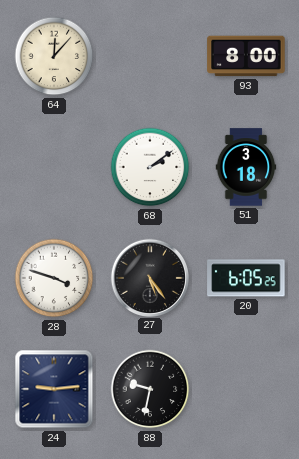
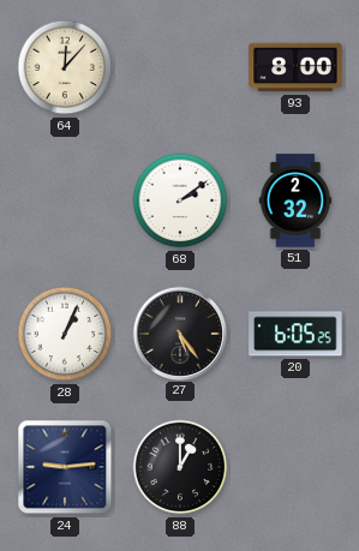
51: 3:18 -> 2:32
28: 3:48 -> 1:04
88: 9:32 -> 1:00
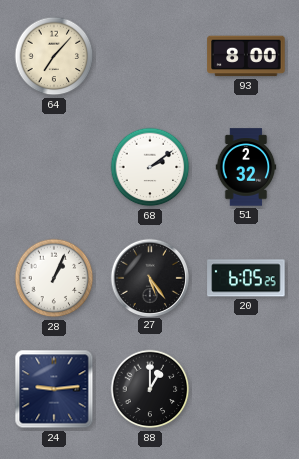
64: 12:07 -> 7:07
